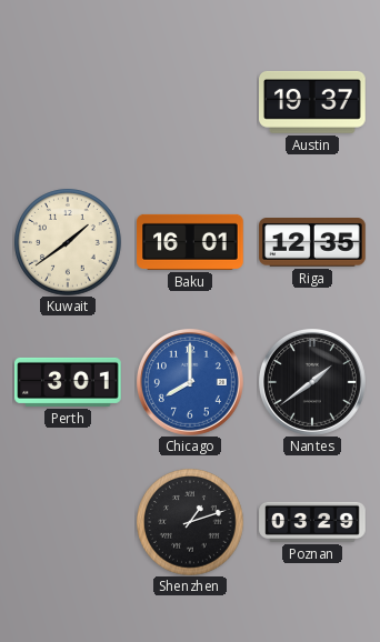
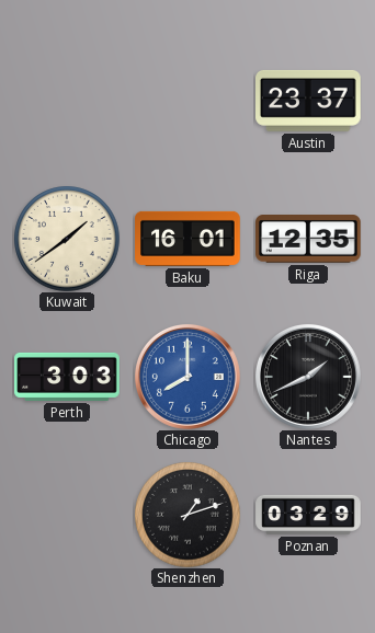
Austin: 19:37 -> 23:37
Perth: 3:01 -> 3:03
Nantes: 1:39 -> 1:41
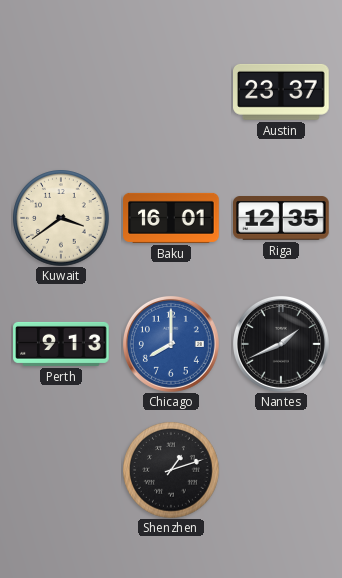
Kuwait: 1:39 -> 3:39
Perth: 3:03 -> 9:13
Poznan: 03:29 -> none
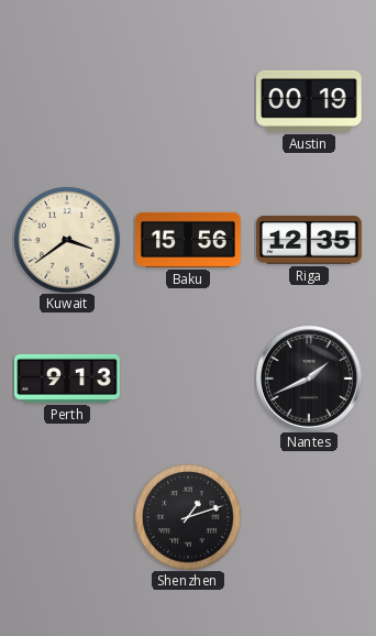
Austin: 23:37 -> 00:19
Baku: 16:01 -> 15:56
Chicago: 8:00 -> none
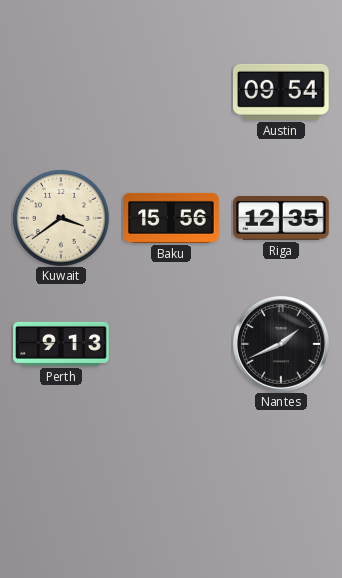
Austin: 00:19 -> 09:54
Shenzhen: 1:12 -> none
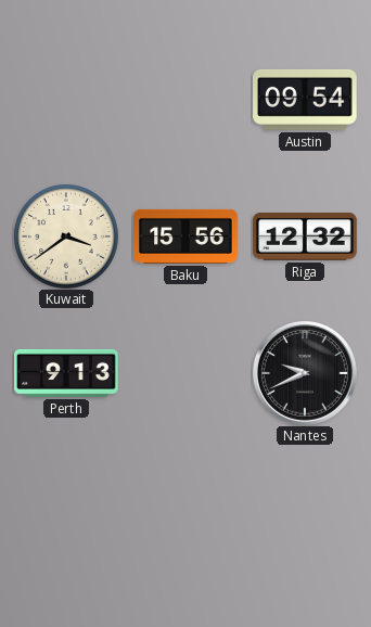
Riga: 12:35 -> 12:32
Nantes: 1:41 -> 9:41
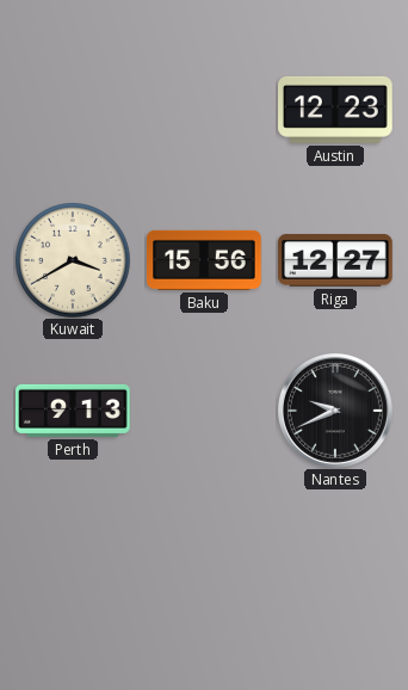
Austin: 09:54 -> 12:23
Kuwait: 3:39 -> 3:40
Riga: 12:32 -> 12:27
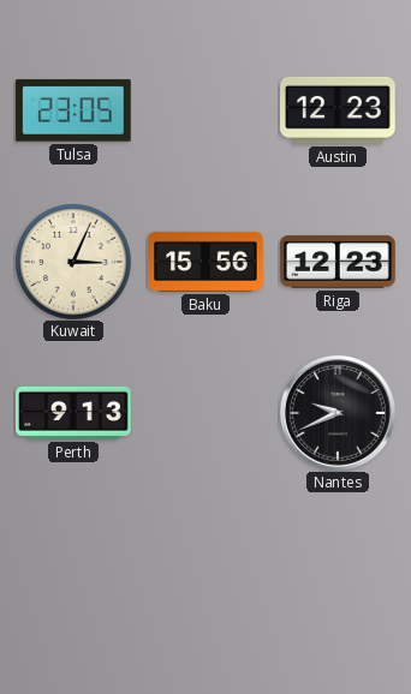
Tulsa: none -> 23:05
Kuwait: 3:40 -> 3:04
Riga: 12:27 -> 12:23
